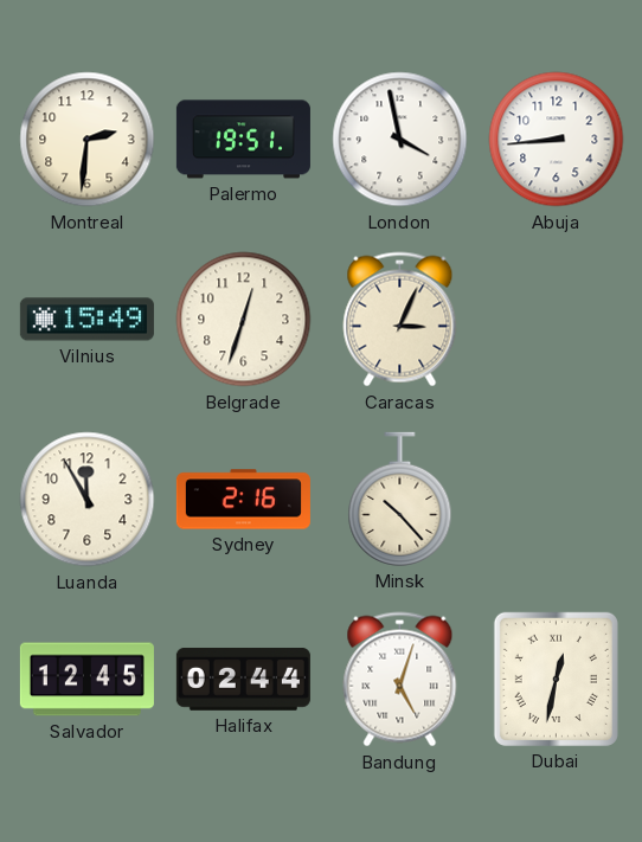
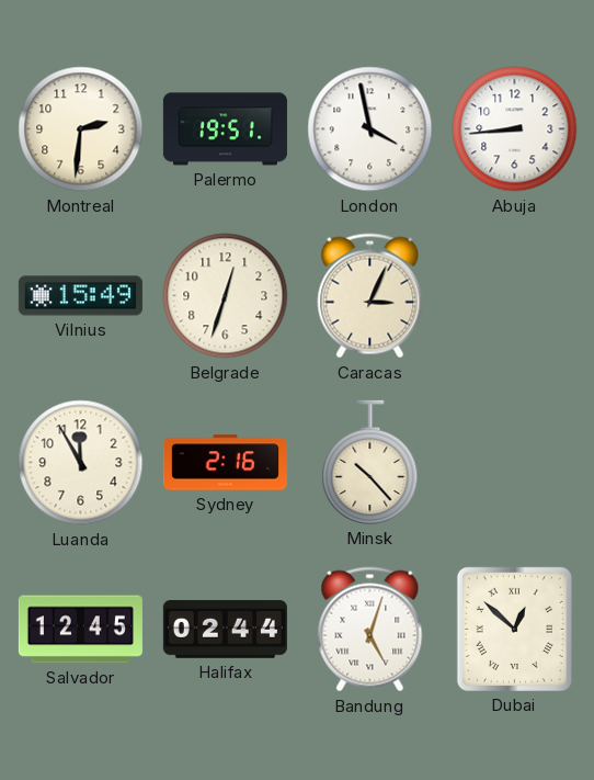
Dubai: 12:32 -> 12:52
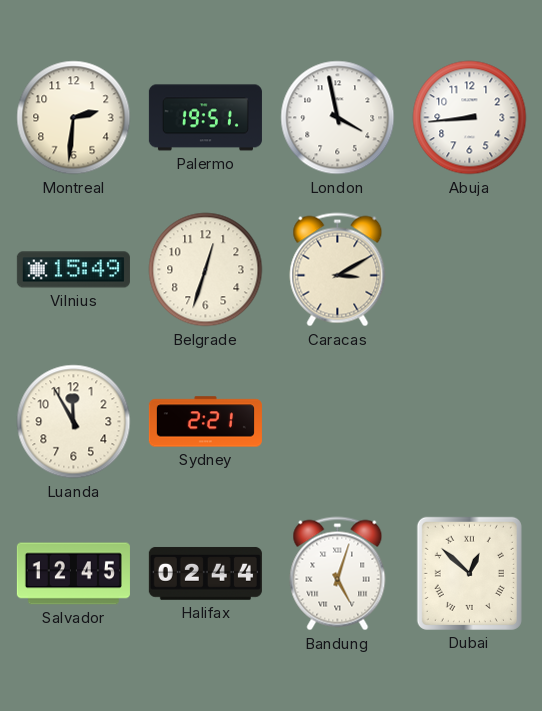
Caracas: 3:04 -> 3:10
Sydney: 2:16 -> 2:21
Minsk: 10:23 -> none
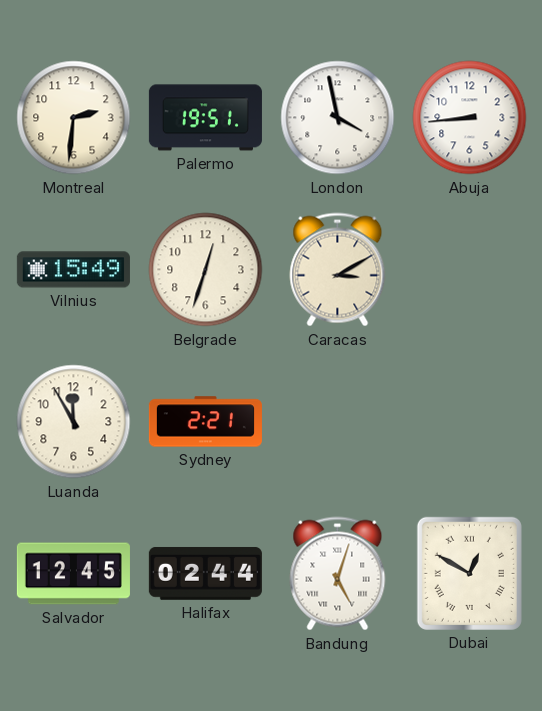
Dubai: 12:52 -> 12:50
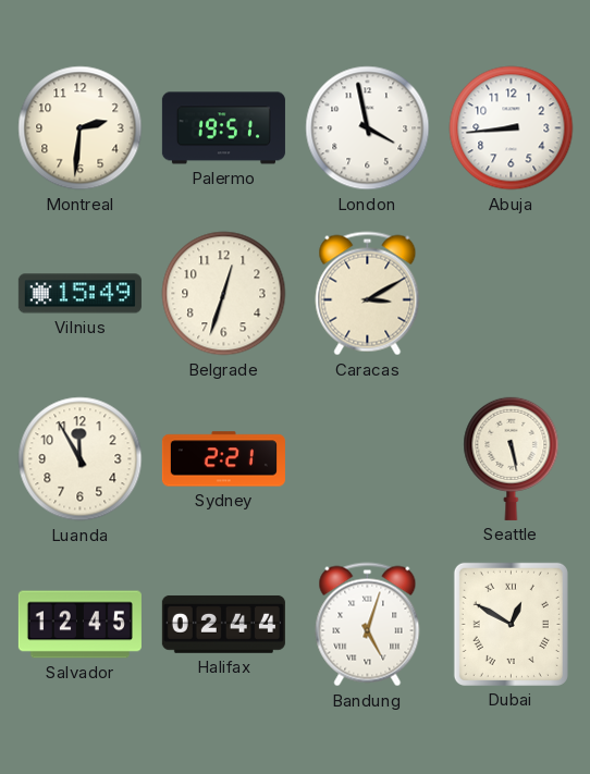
Seattle: none -> 5:28
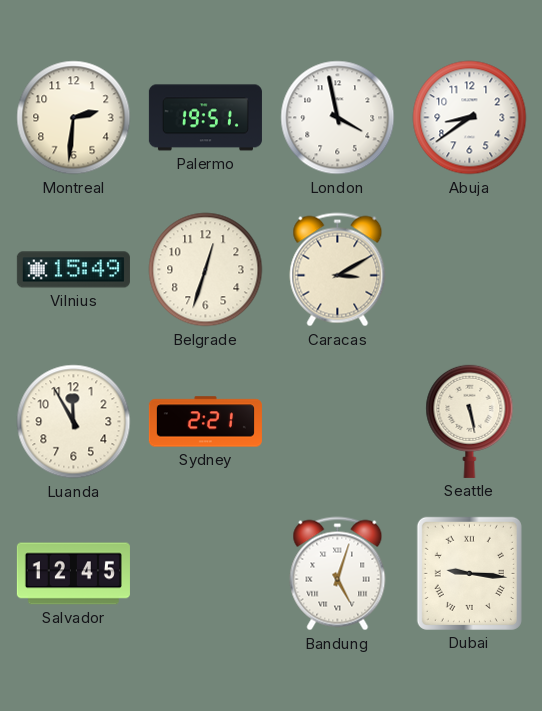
Abuja: 8:44 -> 8:39
Halifax: 02:44 -> none
Dubai: 12:50 -> 9:16
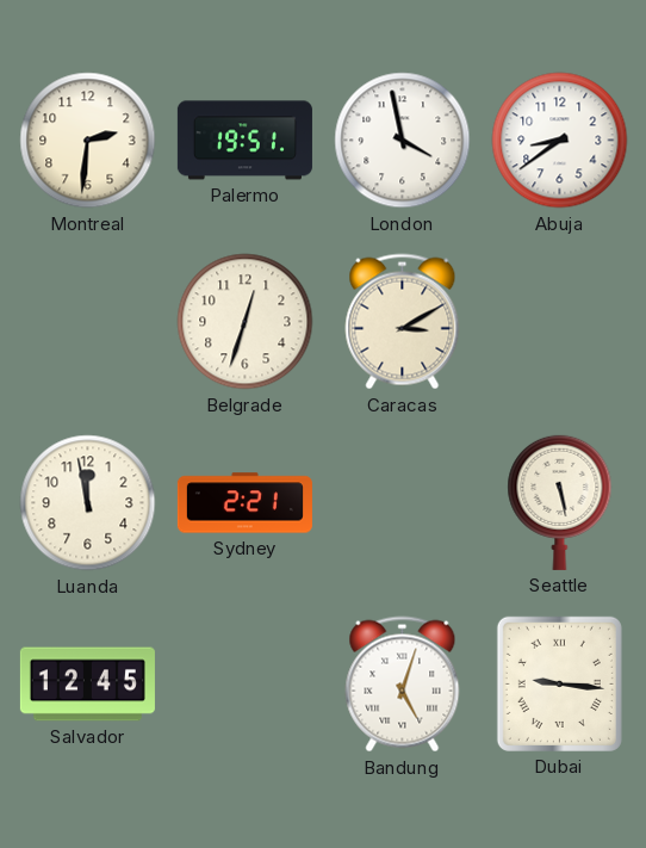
Vilnius: 15:49 -> none
Luanda: 11:55 -> 11:58
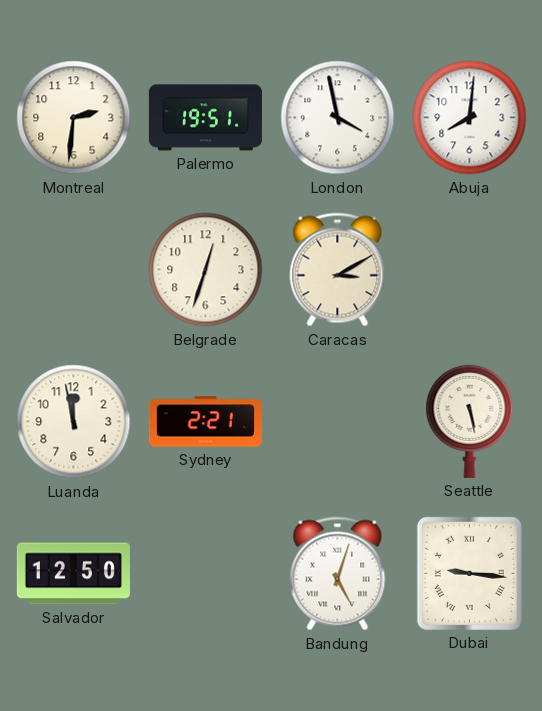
Abuja: 8:39 -> 8:01
Salvador: 12:45 -> 12:50
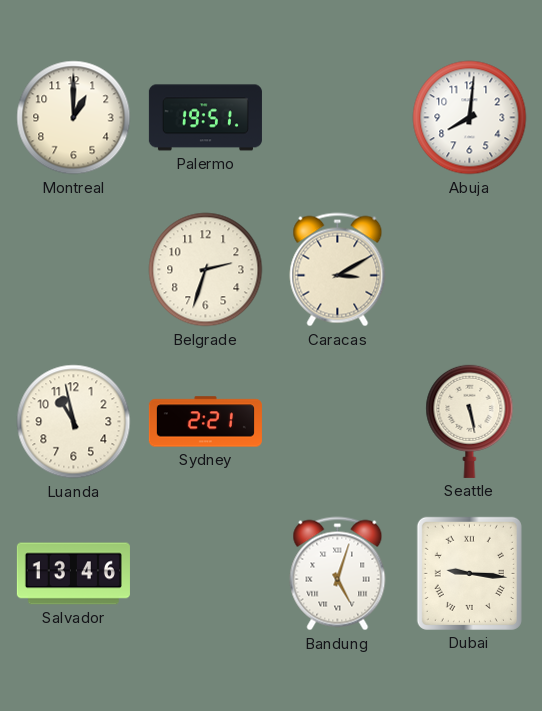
Montreal: 2:31 -> 1:00
London: 3:58 -> none
Belgrade: 12:33 -> 2:33
Luanda: 11:58 -> 10:58
Salvador: 12:50 -> 13:46
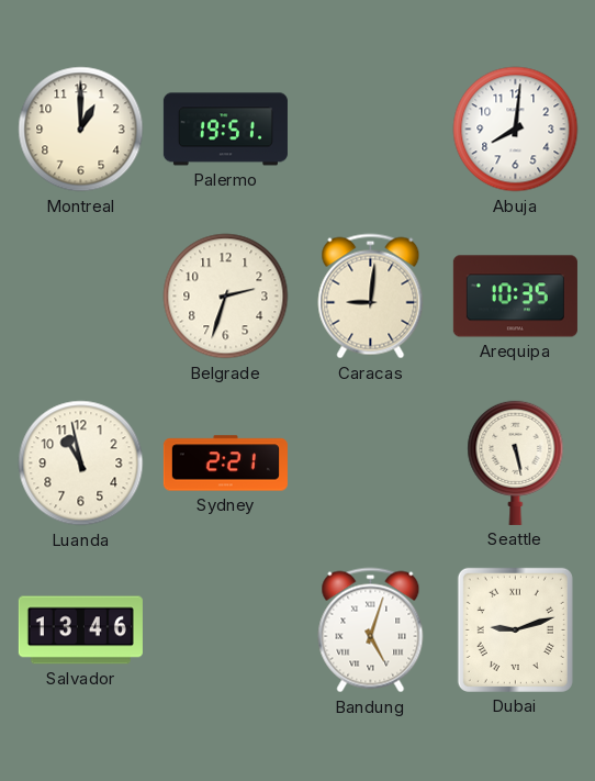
Caracas: 3:10 -> 9:01
Arequipa: none -> 10:35
Dubai: 9:16 -> 9:12
